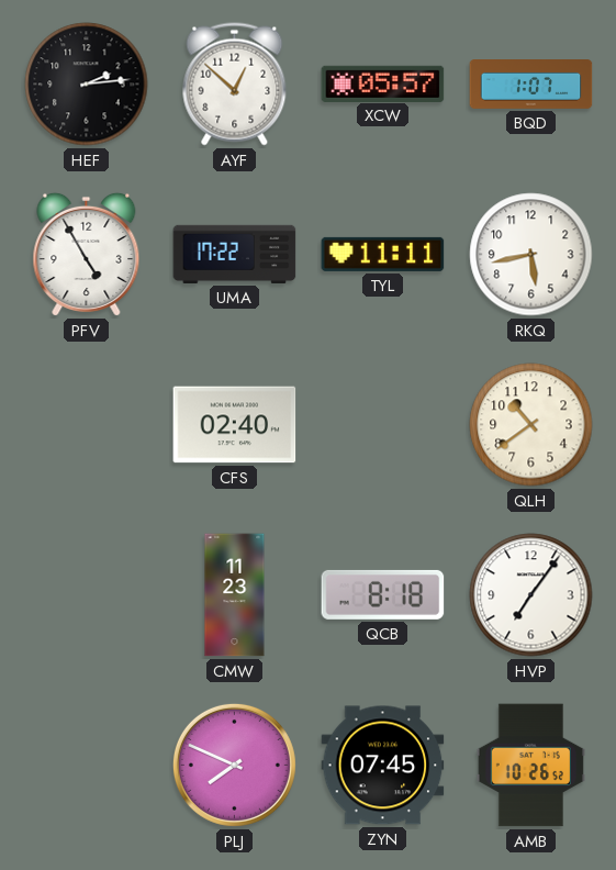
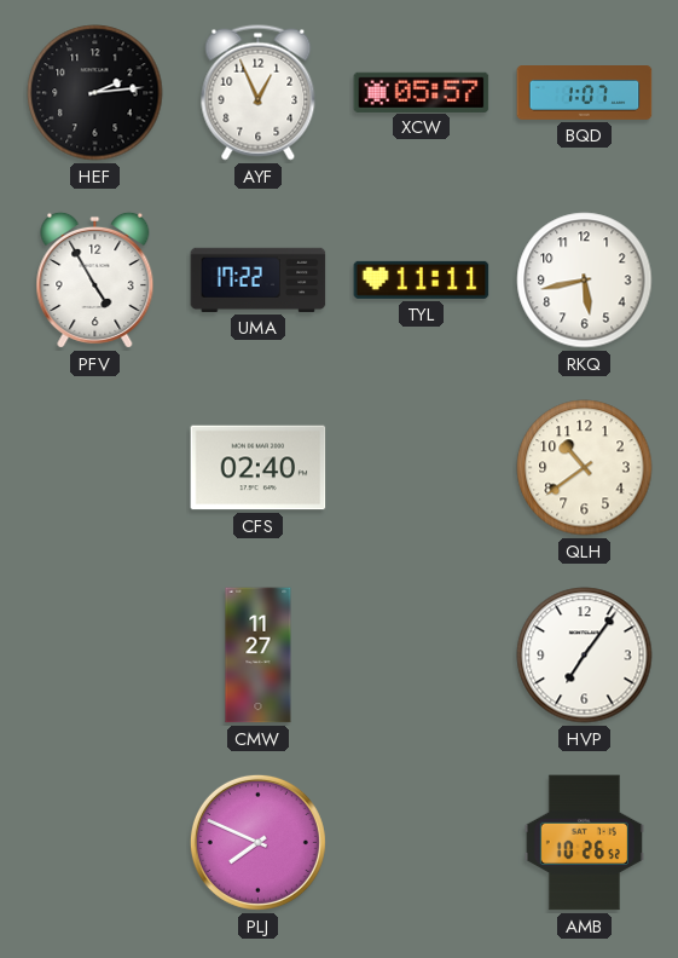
AYF: 12:52 -> 12:56
CMW: 11:23 -> 11:27
QCB: 8:18 -> none
ZYN: 07:45 -> none
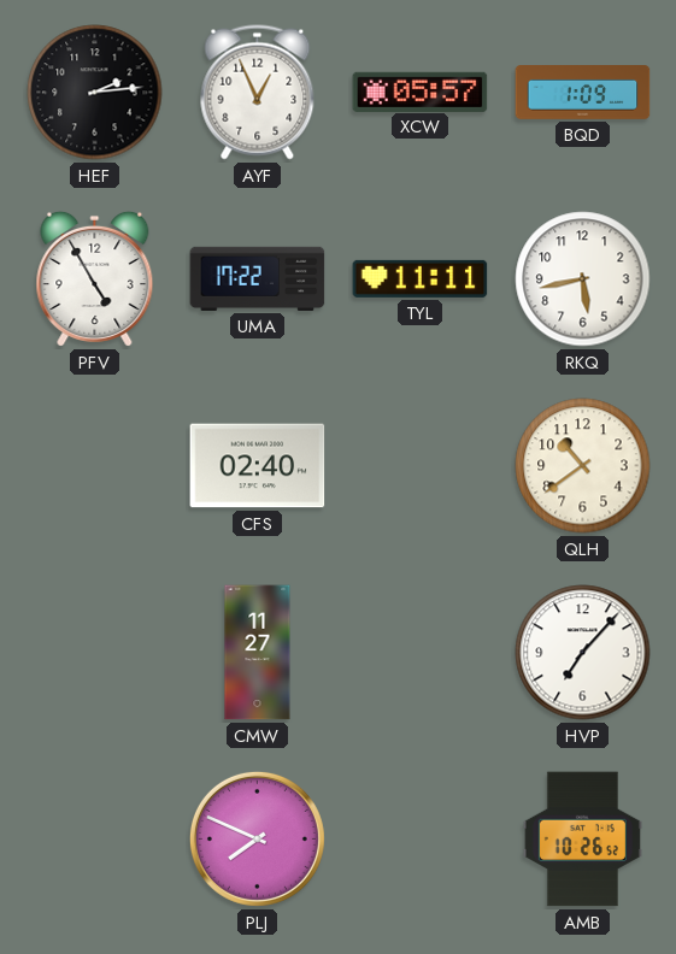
BQD: 1:07 -> 1:09
HVP: 7:06 -> 7:07
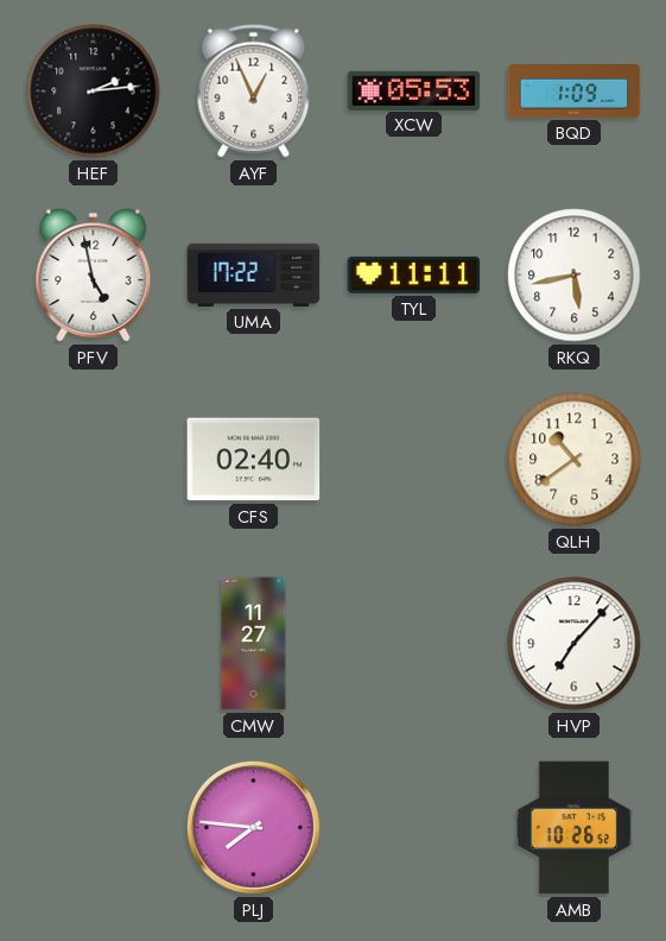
XCW: 05:57 -> 05:53
PFV: 4:55 -> 4:58
PLJ: 7:49 -> 7:46
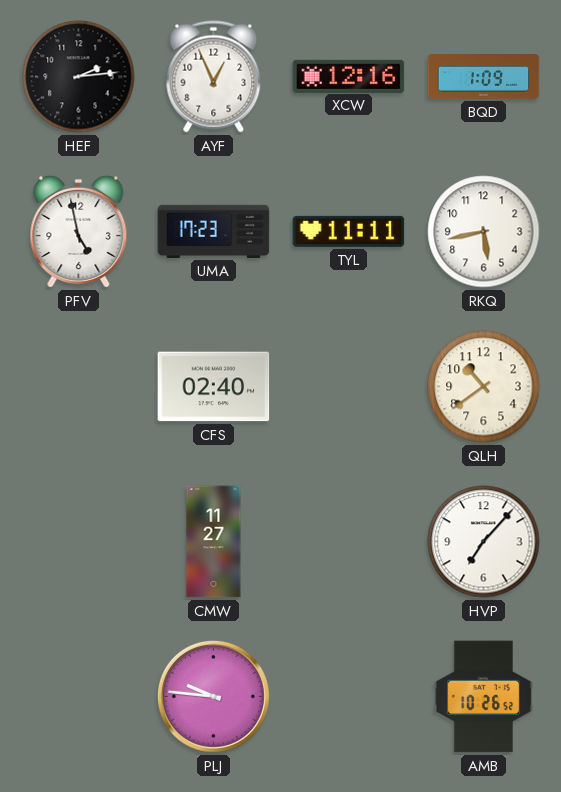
XCW: 05:53 -> 12:16
UMA: 17:22 -> 17:23
PLJ: 7:46 -> 9:46
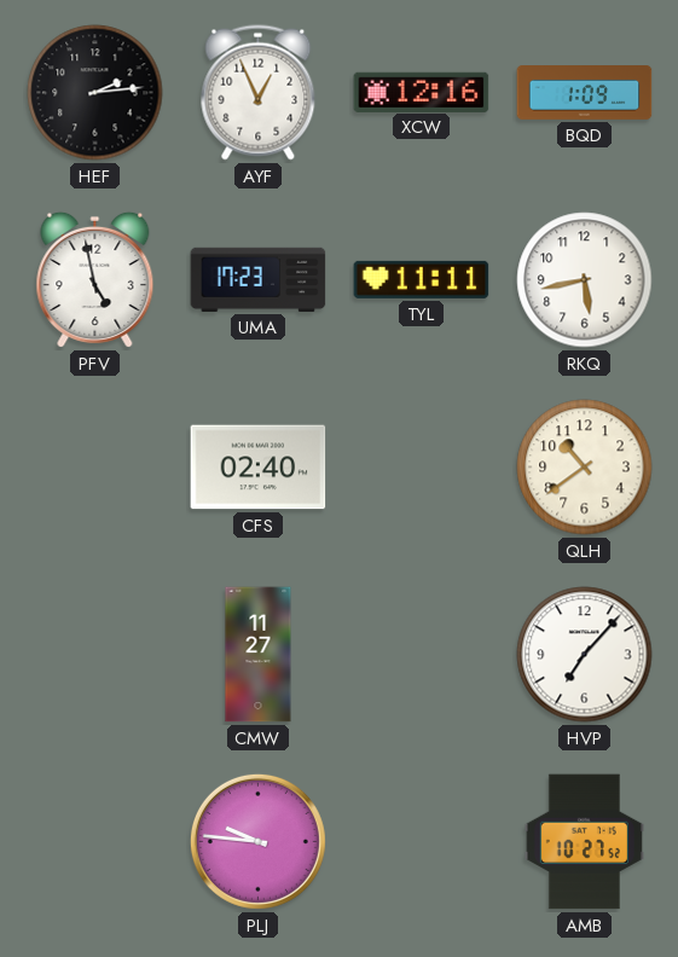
AMB: 10:26 -> 10:27
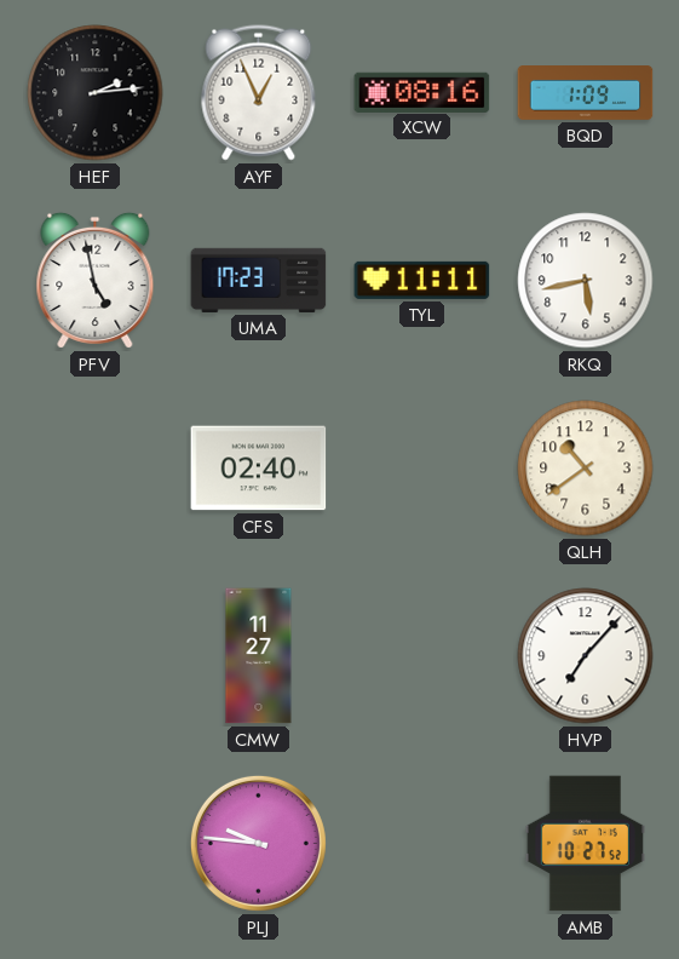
XCW: 12:16 -> 08:16
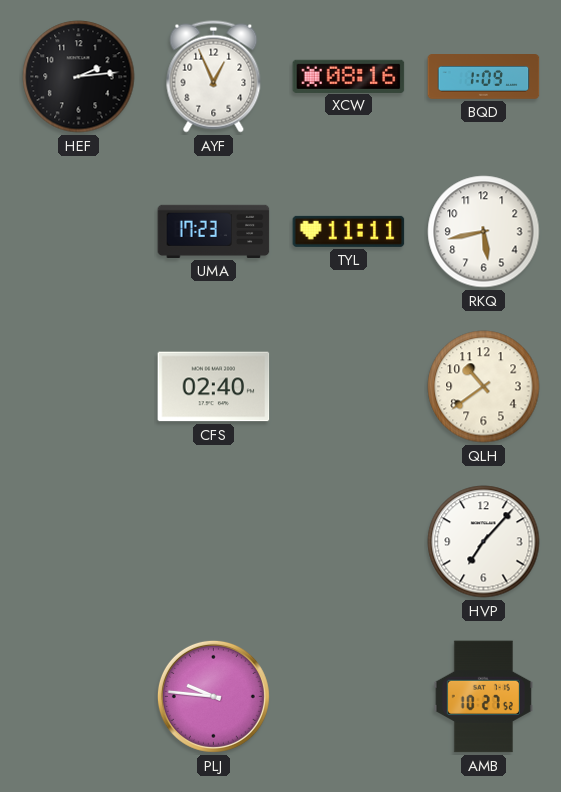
PFV: 4:58 -> none
CMW: 11:27 -> none
